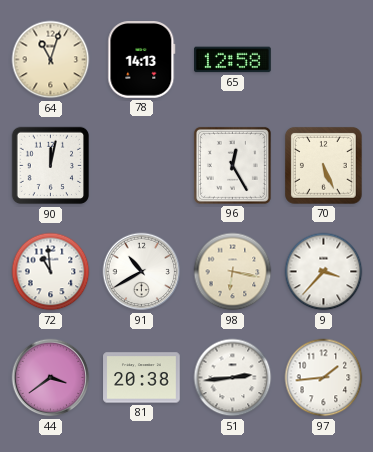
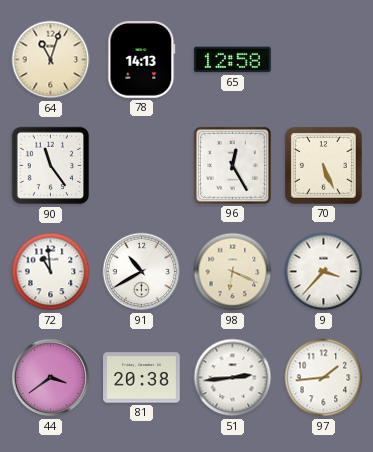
90: 12:02 -> 11:24
98: 6:17 -> 6:19
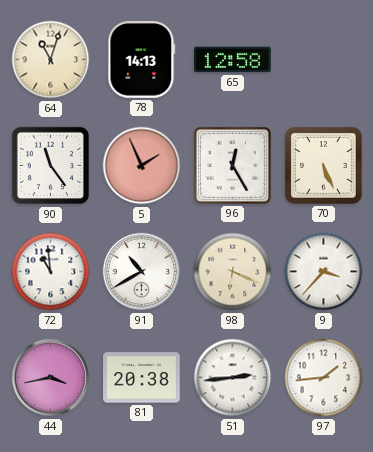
5: none -> 1:56
44: 3:39 -> 3:43
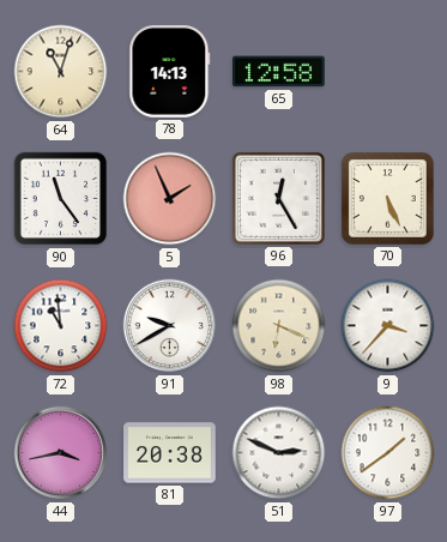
91: 10:40 -> 9:40
51: 2:44 -> 2:49
97: 1:44 -> 1:39
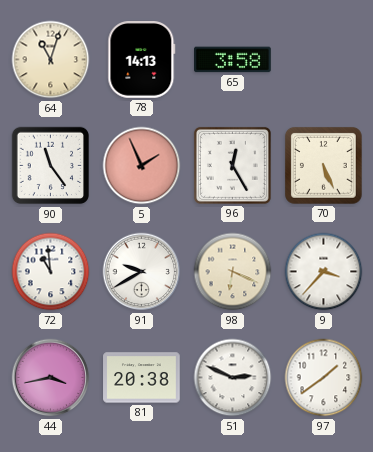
65: 12:58 -> 3:58
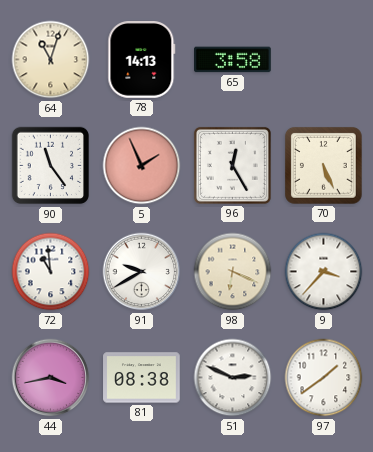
81: 20:38 -> 08:38
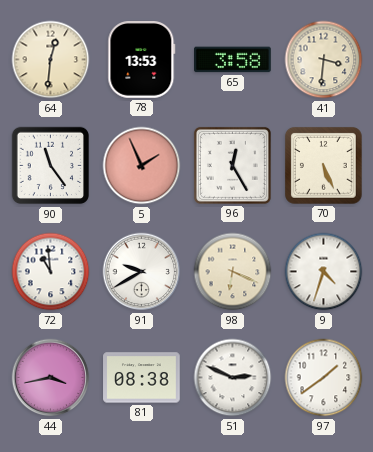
64: 11:03 -> 12:31
78: 14:13 -> 13:53
41: none -> 3:31
9: 3:37 -> 4:33
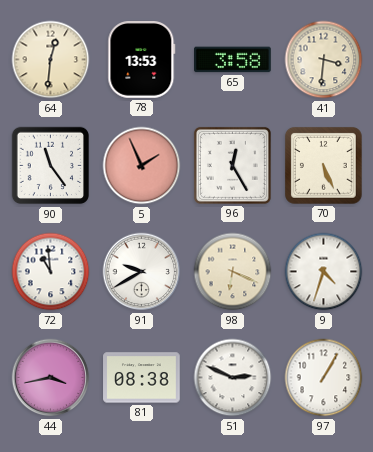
97: 1:39 -> 1:05
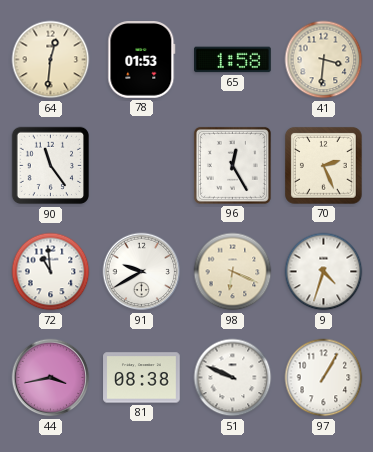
78: 13:53 -> 01:53
65: 3:58 -> 1:58
5: 1:56 -> none
70: 5:26 -> 2:26
51: 2:49 -> 9:49
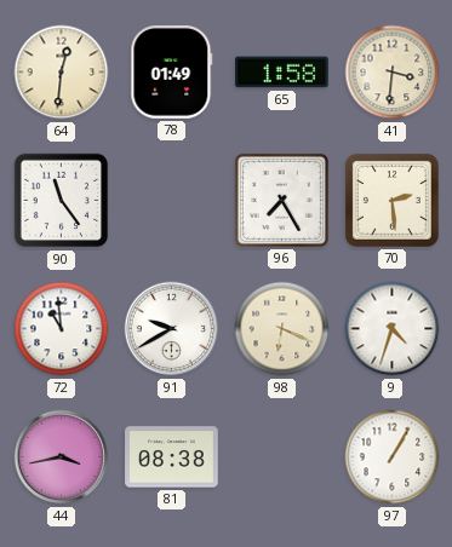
78: 01:53 -> 01:49
96: 12:25 -> 7:25
70: 2:26 -> 2:29
51: 9:49 -> none
